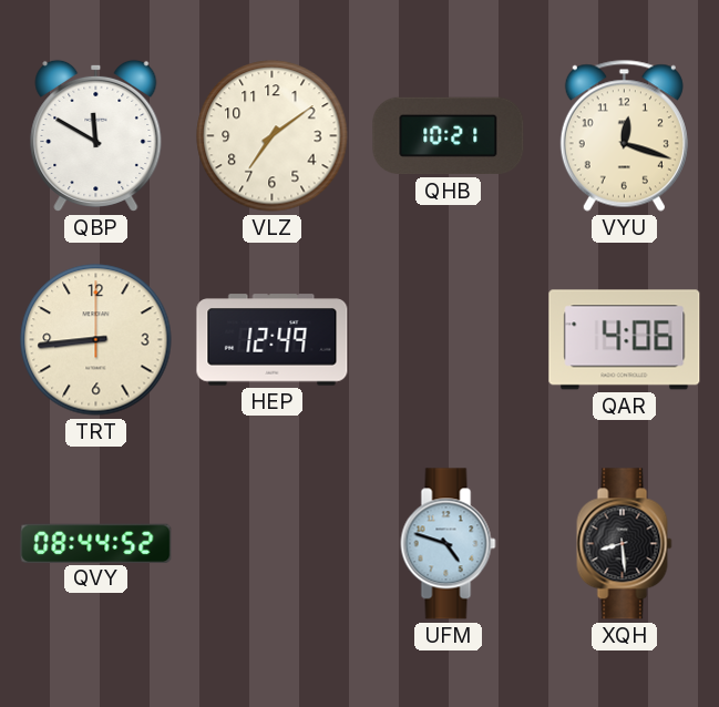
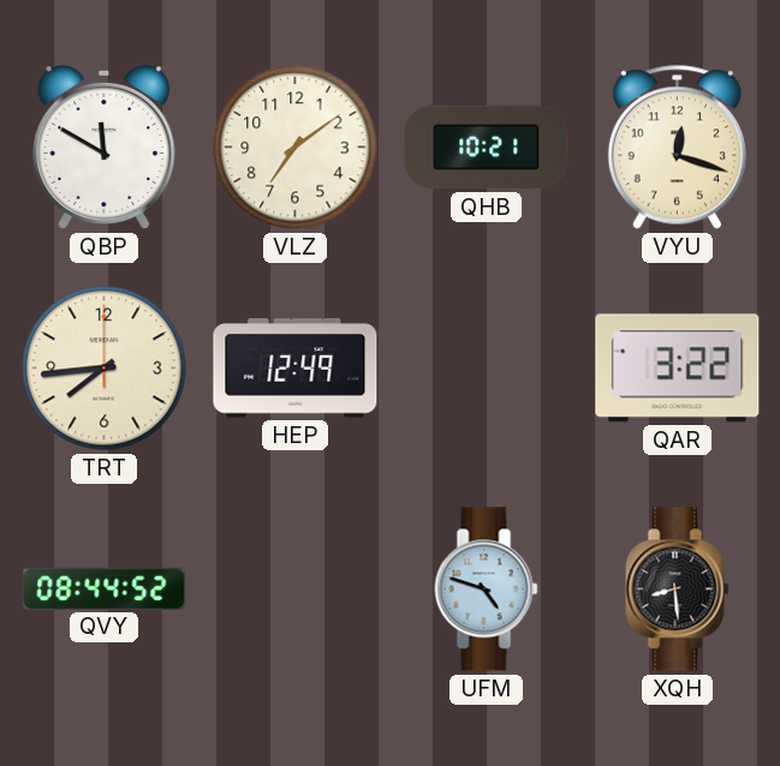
TRT: 8:44 -> 7:44
QAR: 4:06 -> 3:22
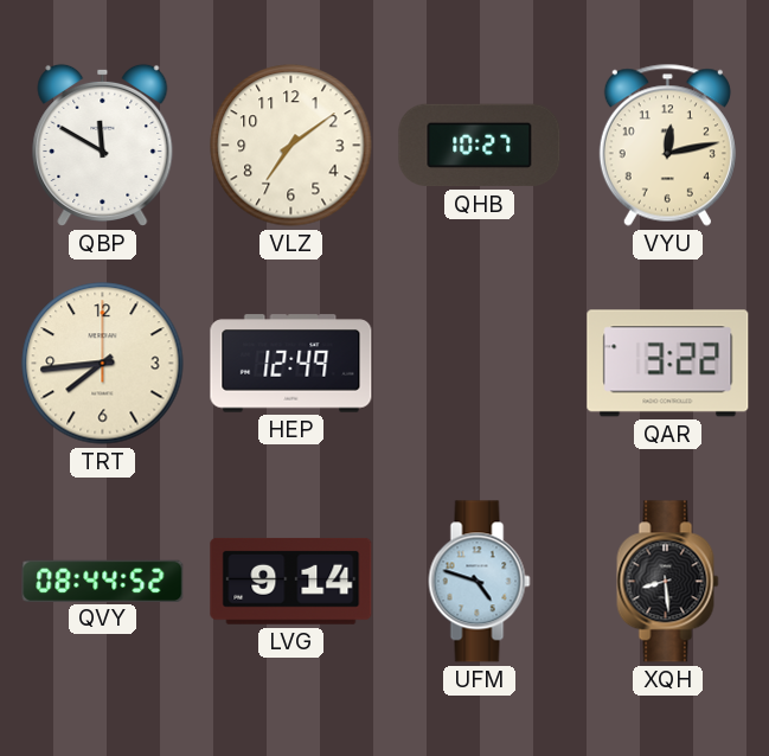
QHB: 10:21 -> 10:27
VYU: 12:18 -> 12:13
LVG: none -> 9:14
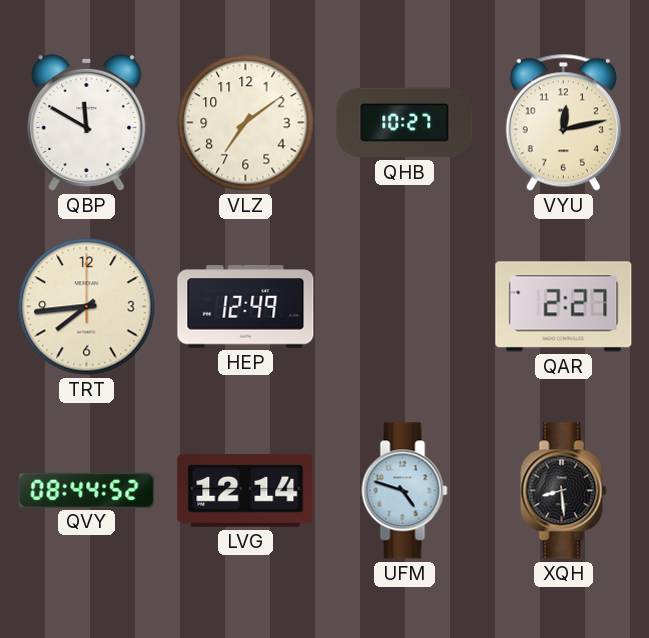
QAR: 3:22 -> 2:27
LVG: 9:14 -> 12:14
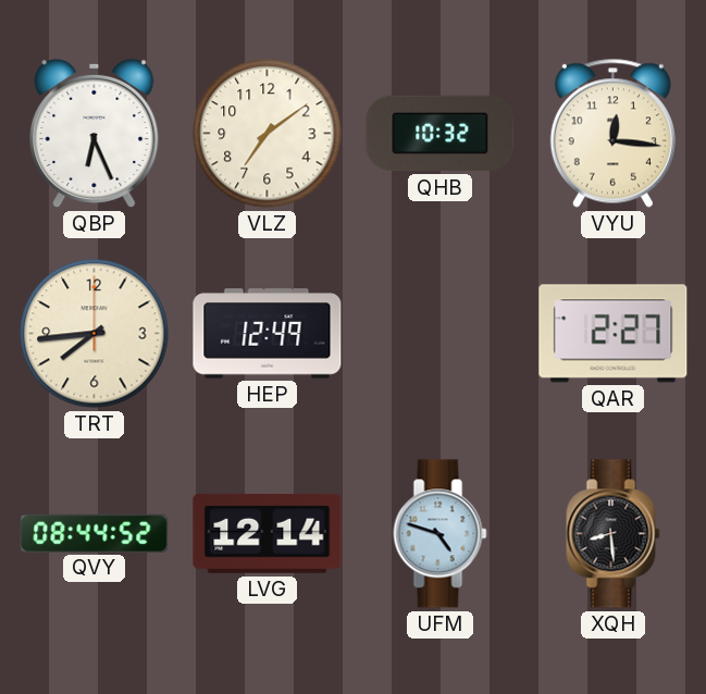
QBP: 11:50 -> 6:26
QHB: 10:27 -> 10:32
VYU: 12:13 -> 12:16
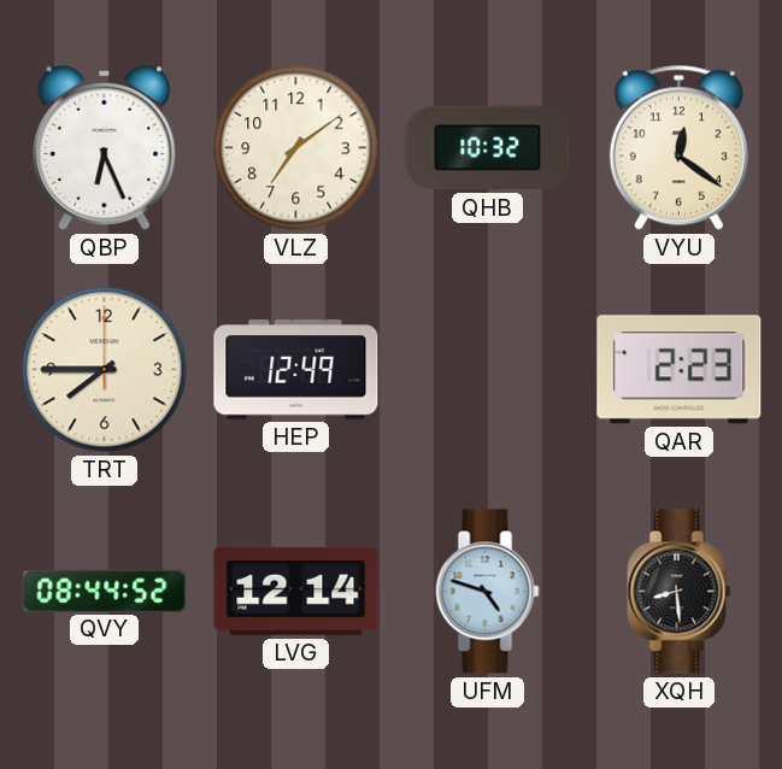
VYU: 12:16 -> 12:21
TRT: 7:44 -> 7:45
QAR: 2:27 -> 2:23
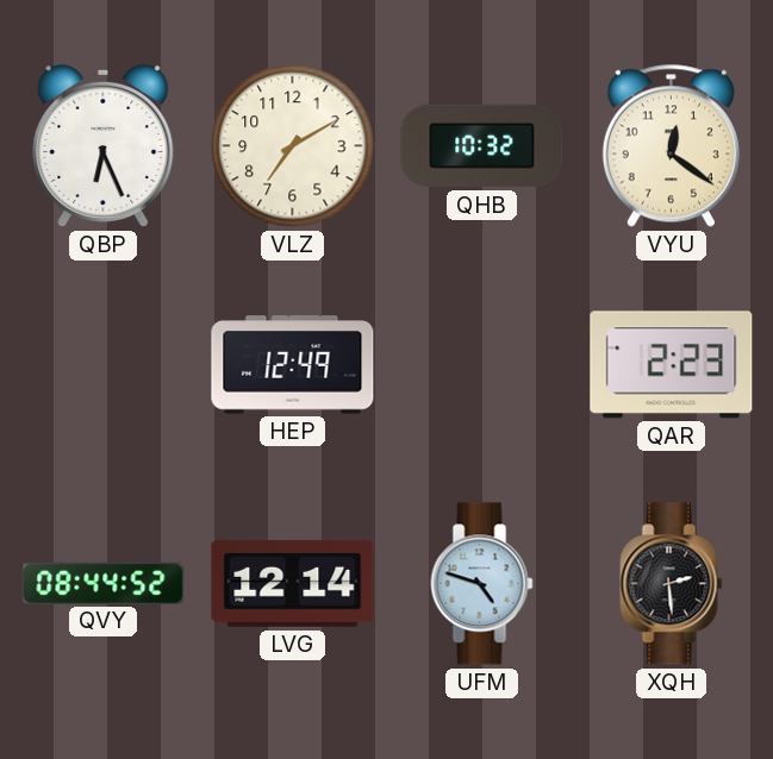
VLZ: 7:09 -> 7:10
TRT: 7:45 -> none
XQH: 8:29 -> 2:29
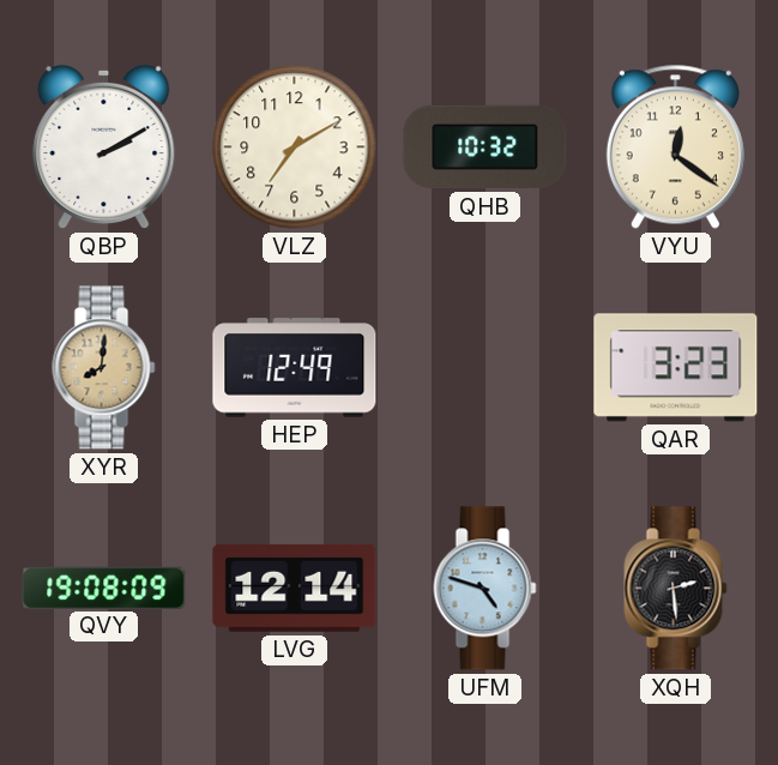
QBP: 6:26 -> 2:10
XYR: none -> 8:01
QAR: 2:23 -> 3:23
QVY: 08:44 -> 19:08
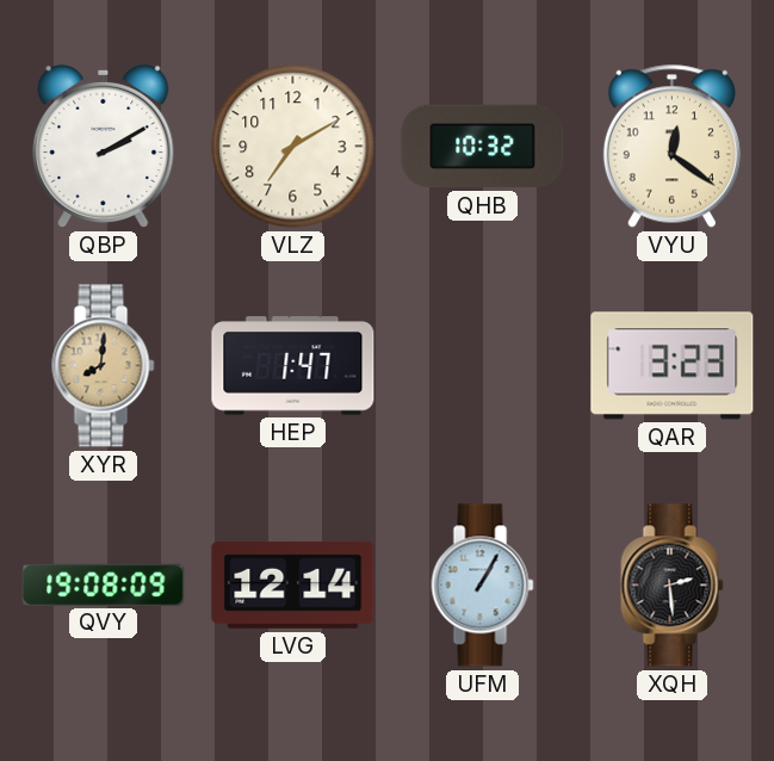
HEP: 12:49 -> 1:47
UFM: 4:48 -> 1:05
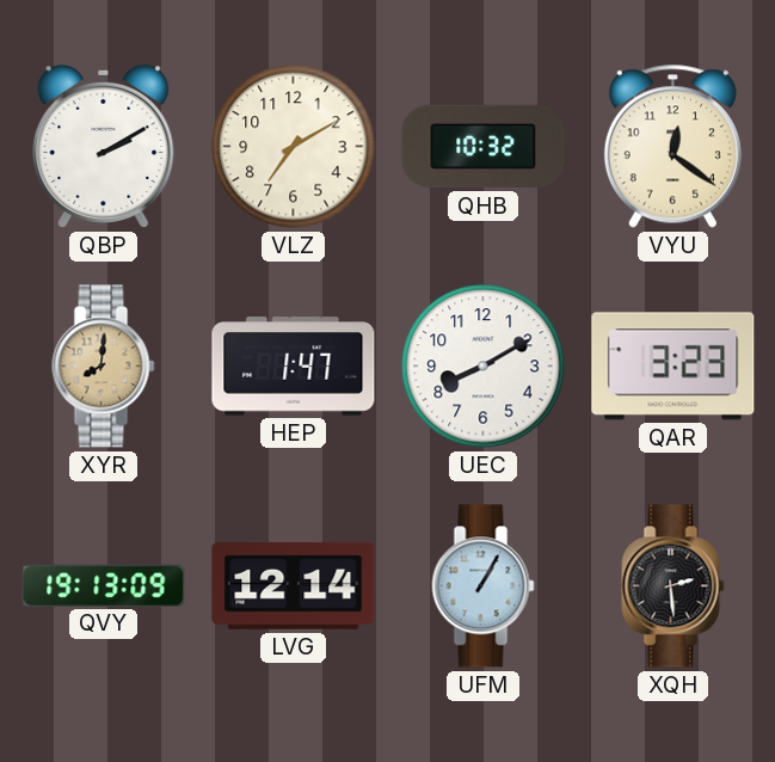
UEC: none -> 8:10
QVY: 19:08 -> 19:13
